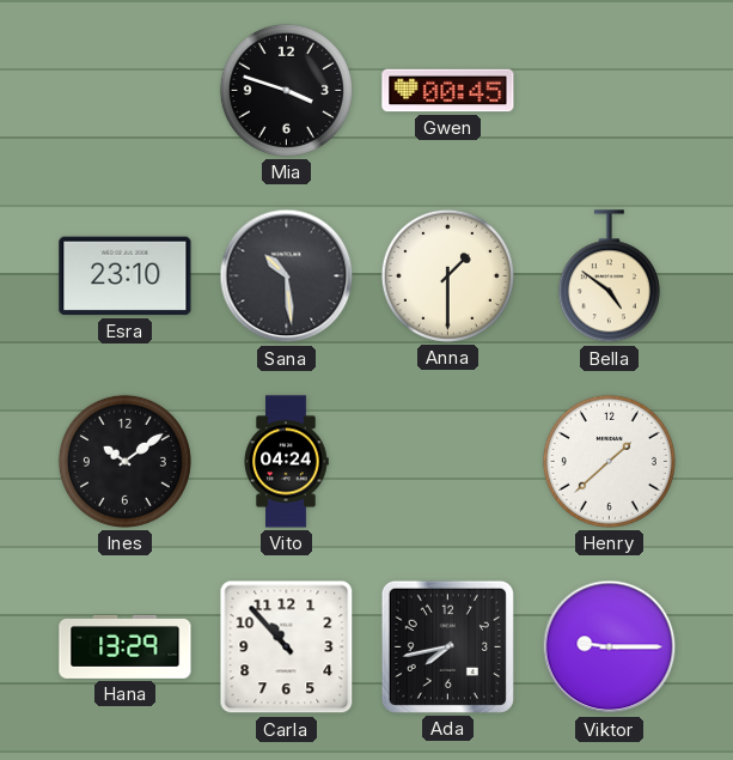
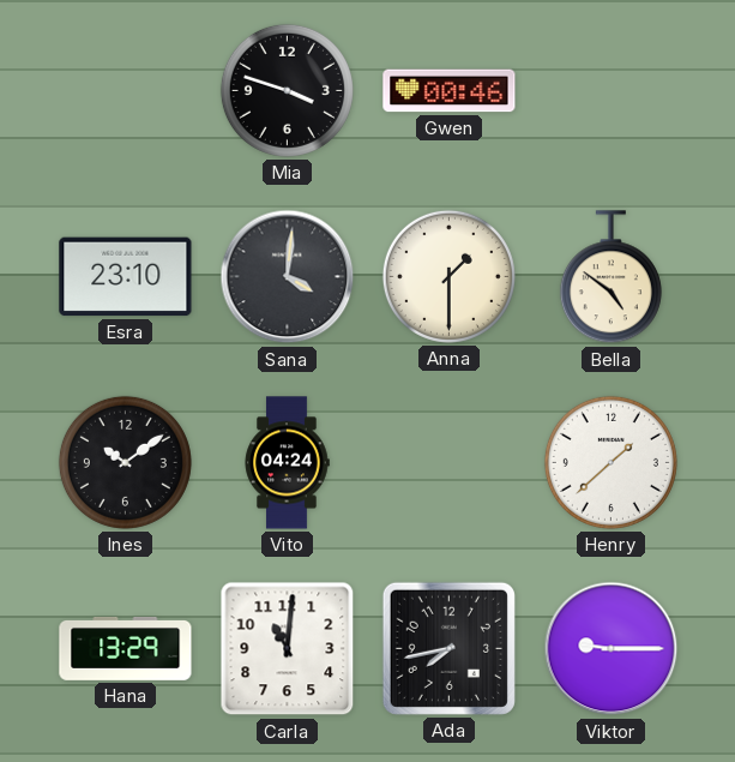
Gwen: 00:45 -> 00:46
Sana: 10:29 -> 4:01
Carla: 10:53 -> 11:01
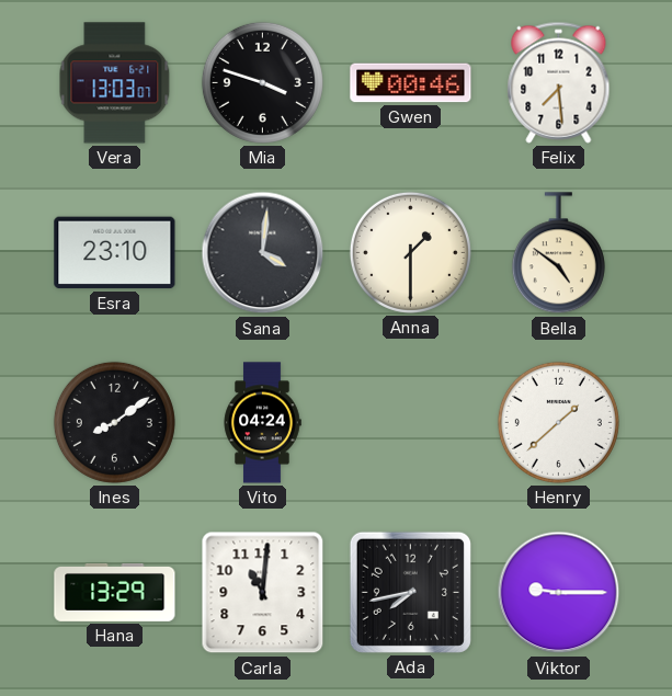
Vera: none -> 13:03
Felix: none -> 7:29
Ines: 10:09 -> 8:09
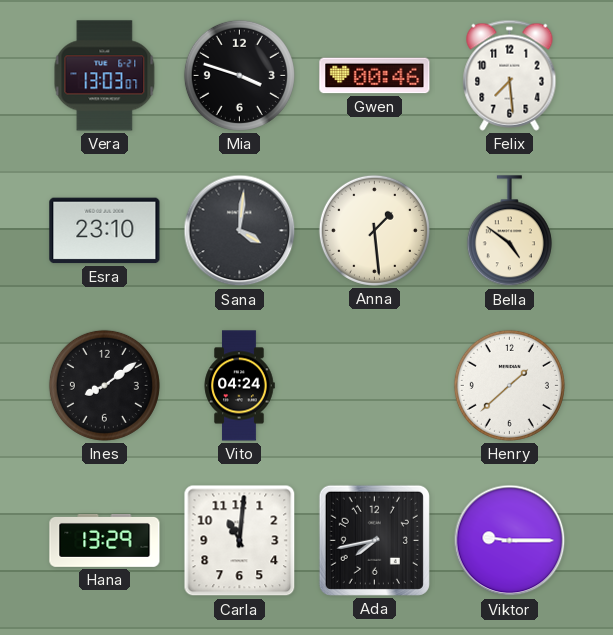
Anna: 1:30 -> 1:29
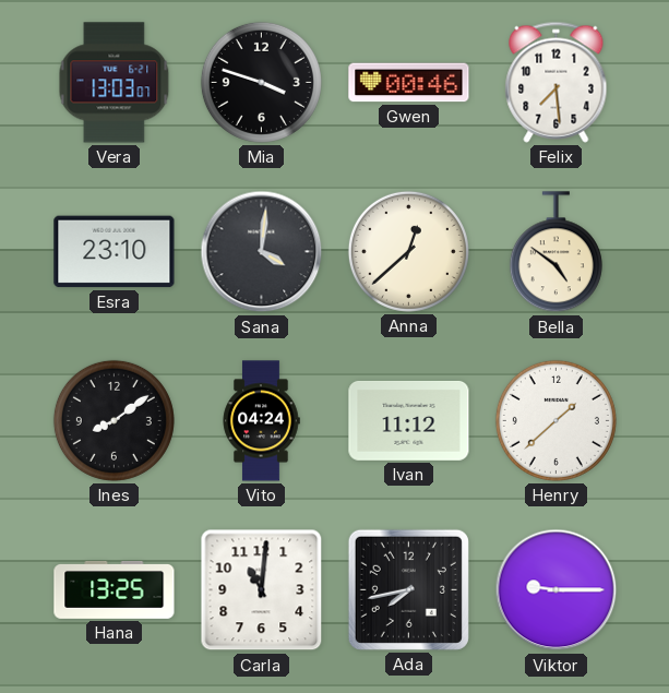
Anna: 1:29 -> 12:38
Ivan: none -> 11:12
Hana: 13:29 -> 13:25
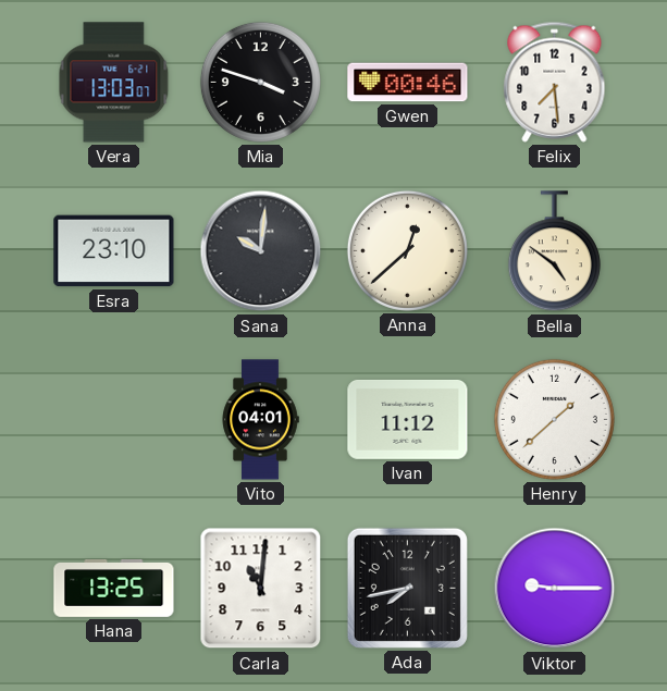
Sana: 4:01 -> 10:01
Ines: 8:09 -> none
Vito: 04:24 -> 04:01
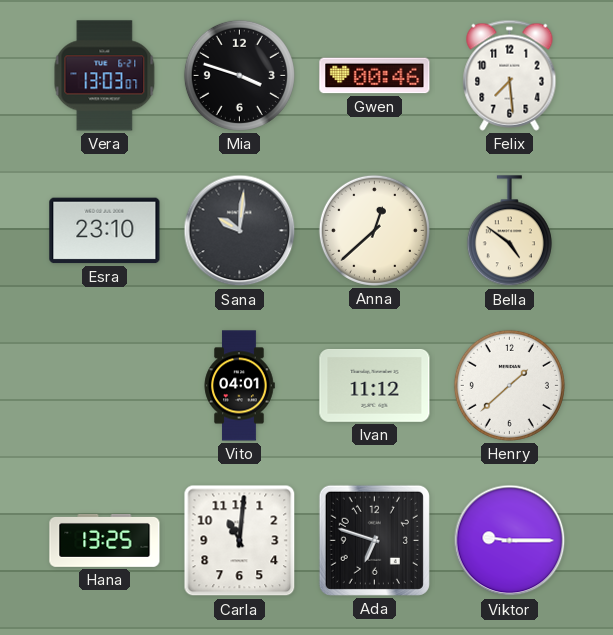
Ada: 7:43 -> 6:48
